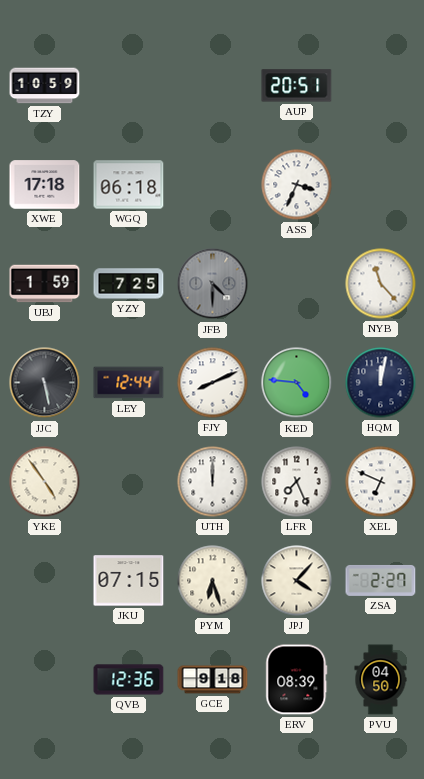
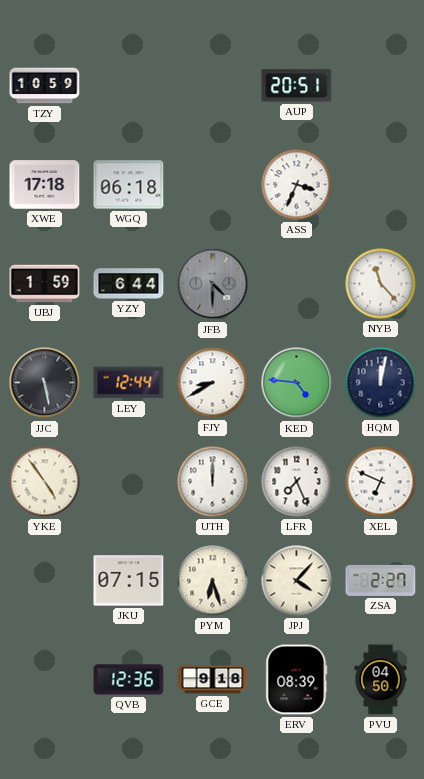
YZY: 7:25 -> 6:44
FJY: 8:11 -> 8:40
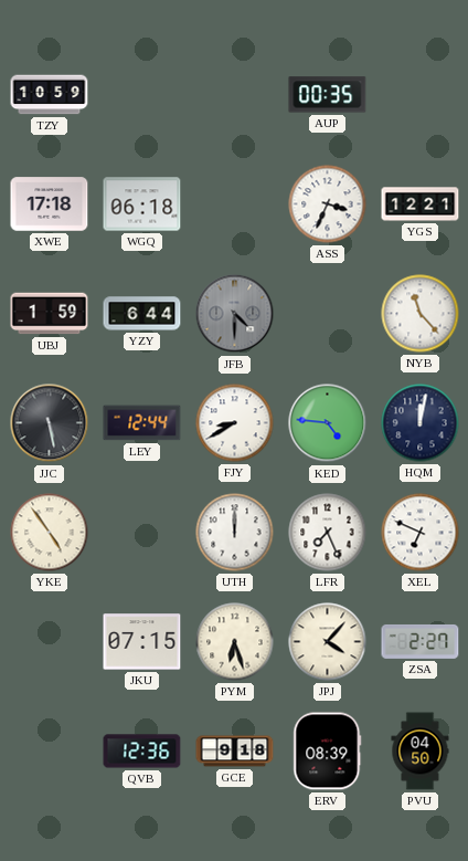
AUP: 20:51 -> 00:35
YGS: none -> 12:21
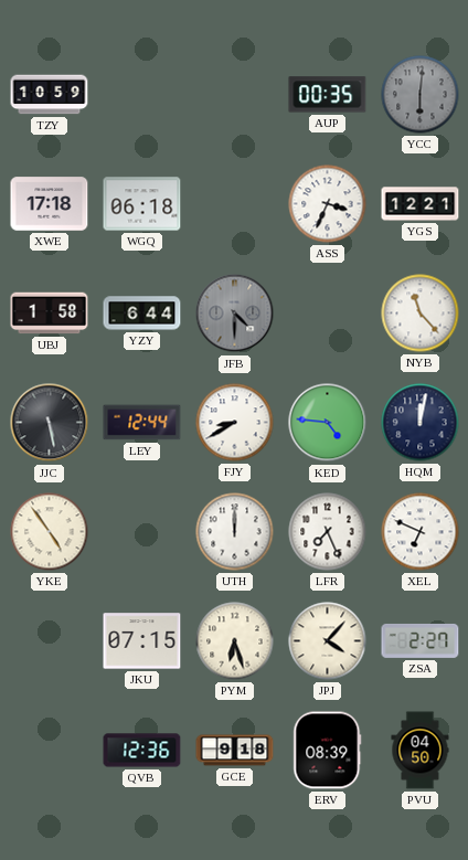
YCC: none -> 6:01
UBJ: 1:59 -> 1:58
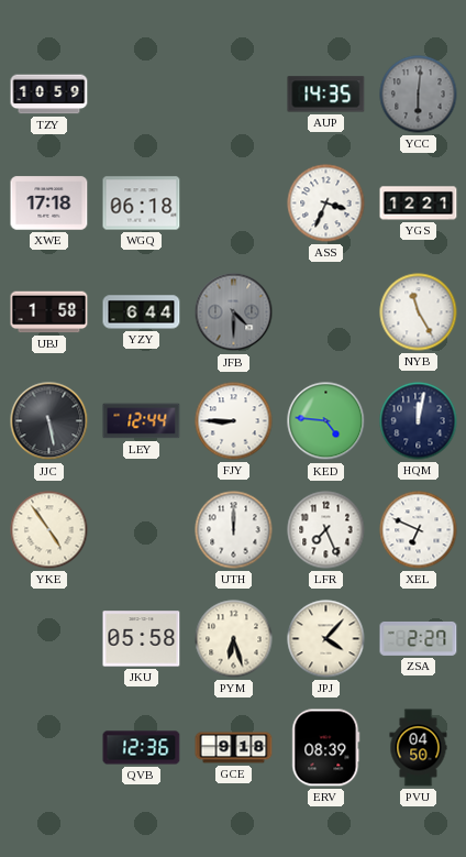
AUP: 00:35 -> 14:35
NYB: 11:23 -> 11:25
FJY: 8:40 -> 8:45
JKU: 07:15 -> 05:58
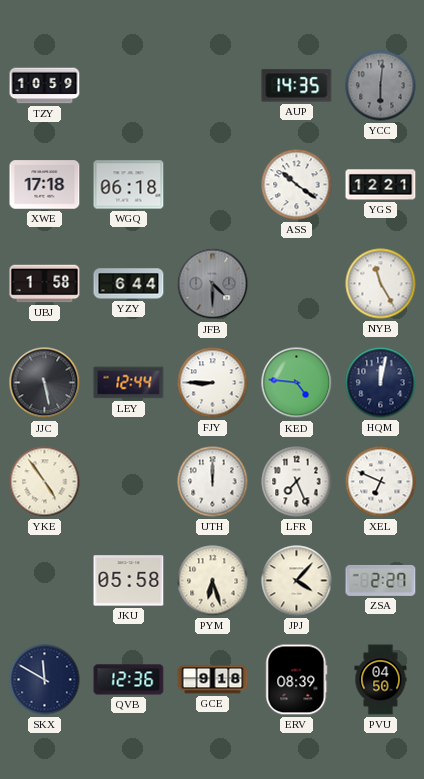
ASS: 3:34 -> 10:21
SKX: none -> 11:50
